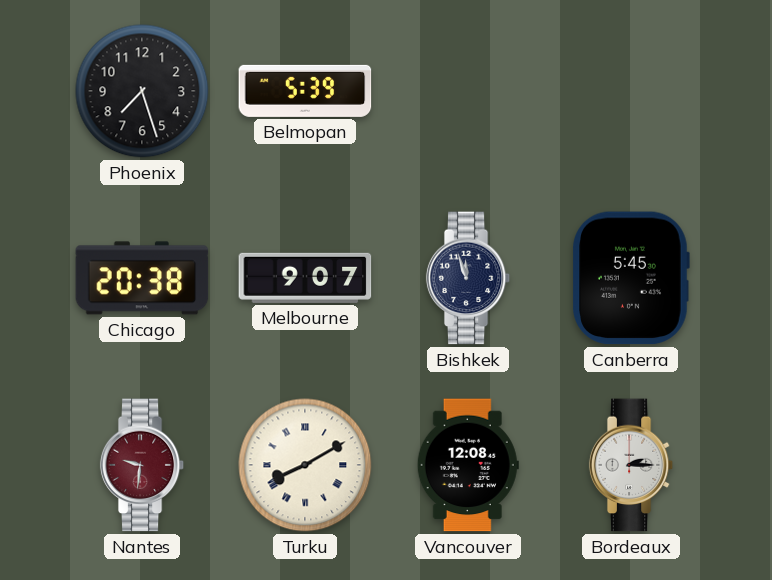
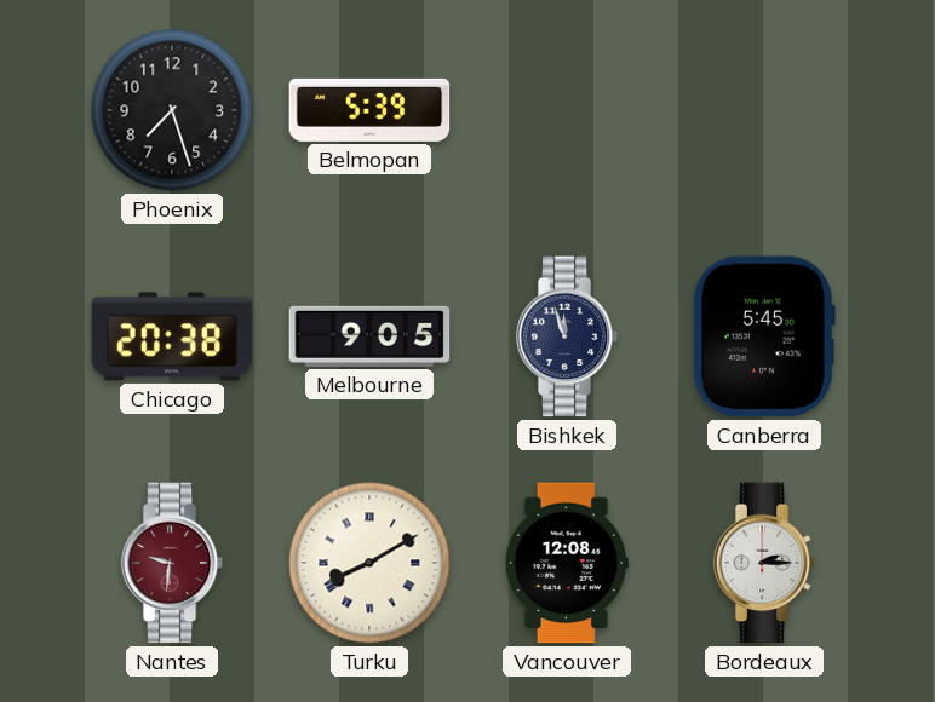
Melbourne: 9:07 -> 9:05
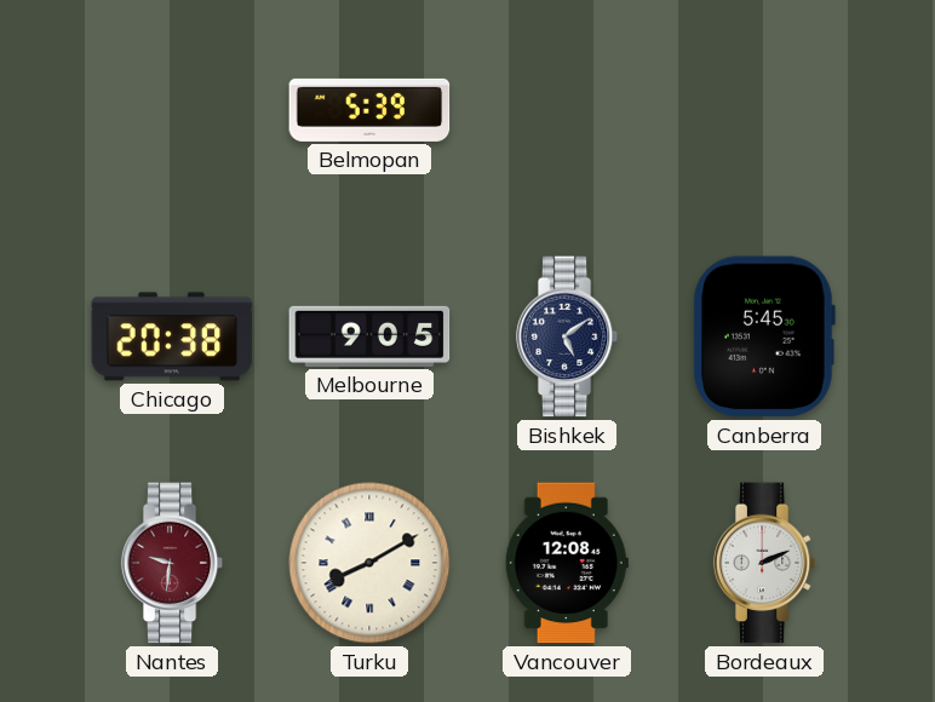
Phoenix: 7:27 -> none
Bishkek: 11:57 -> 5:09
Bordeaux: 2:15 -> 2:11
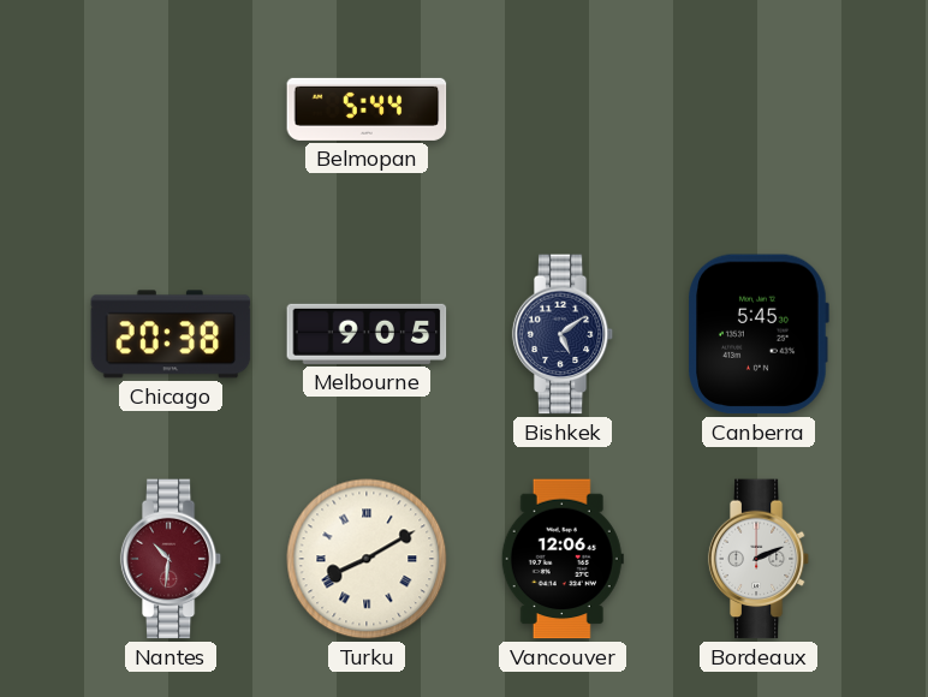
Belmopan: 5:39 -> 5:44
Nantes: 9:31 -> 10:31
Vancouver: 12:08 -> 12:06
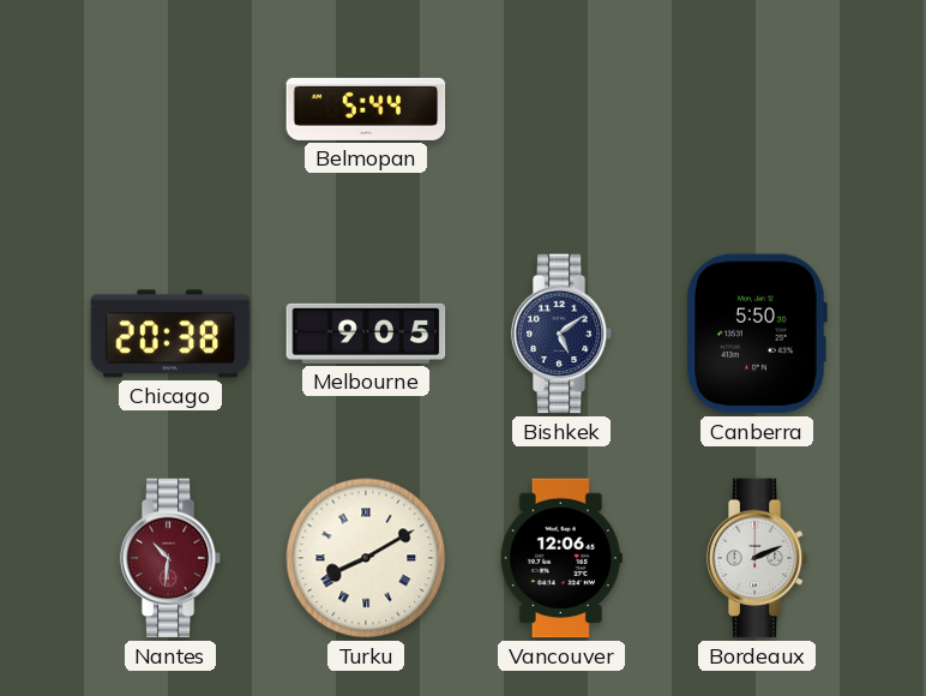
Canberra: 5:45 -> 5:50
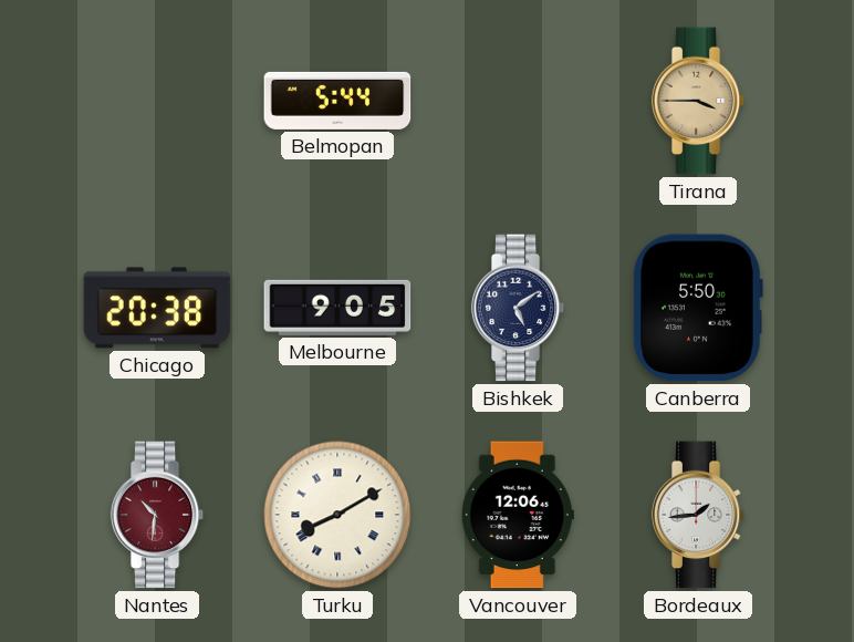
Tirana: none -> 3:45
Bordeaux: 2:11 -> 1:44
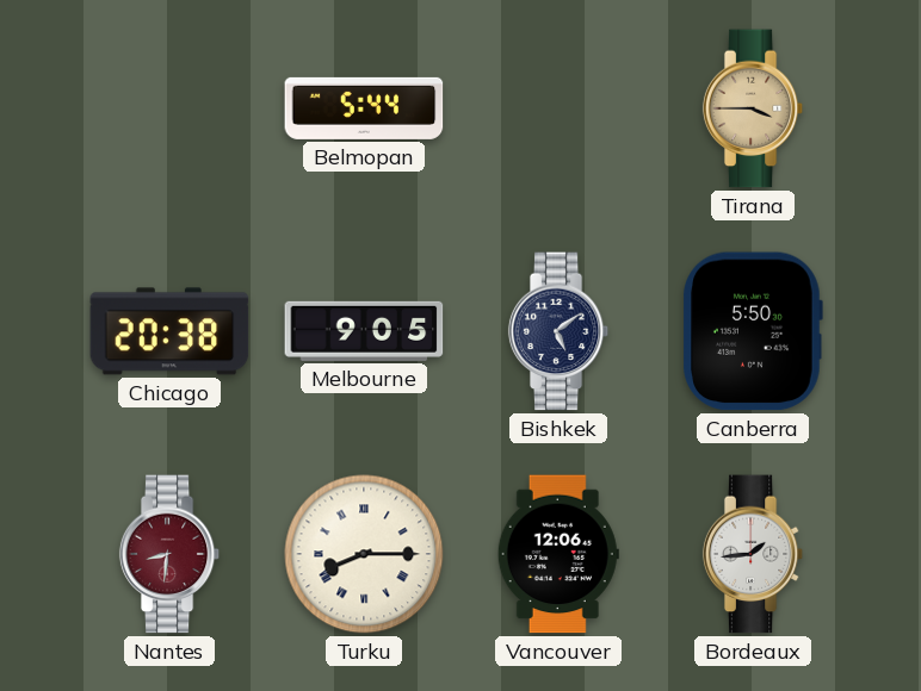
Nantes: 10:31 -> 8:31
Turku: 8:10 -> 8:15
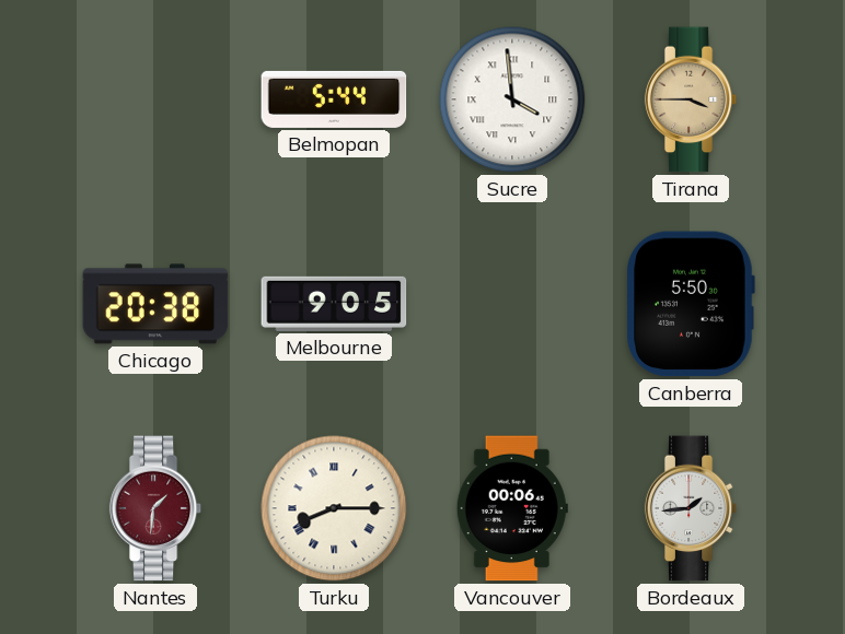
Sucre: none -> 3:59
Bishkek: 5:09 -> none
Nantes: 8:31 -> 1:31
Vancouver: 12:06 -> 00:06
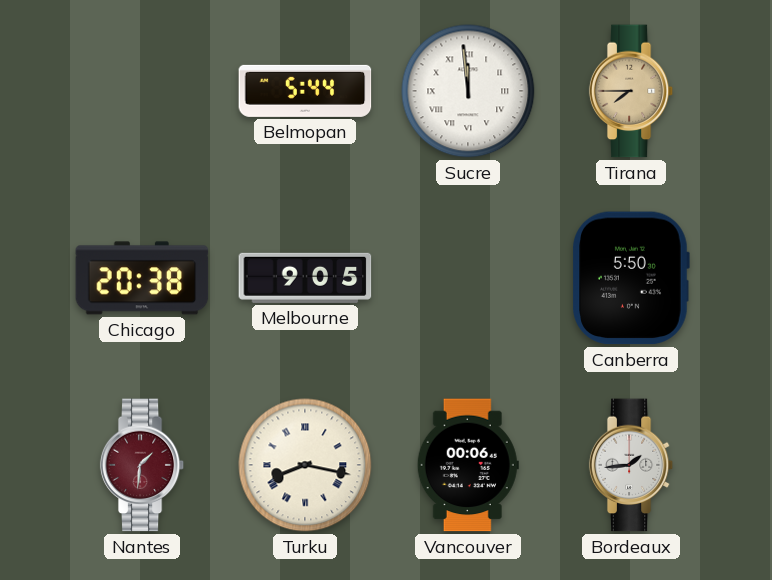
Sucre: 3:59 -> 11:59
Tirana: 3:45 -> 7:45
Turku: 8:15 -> 8:17
